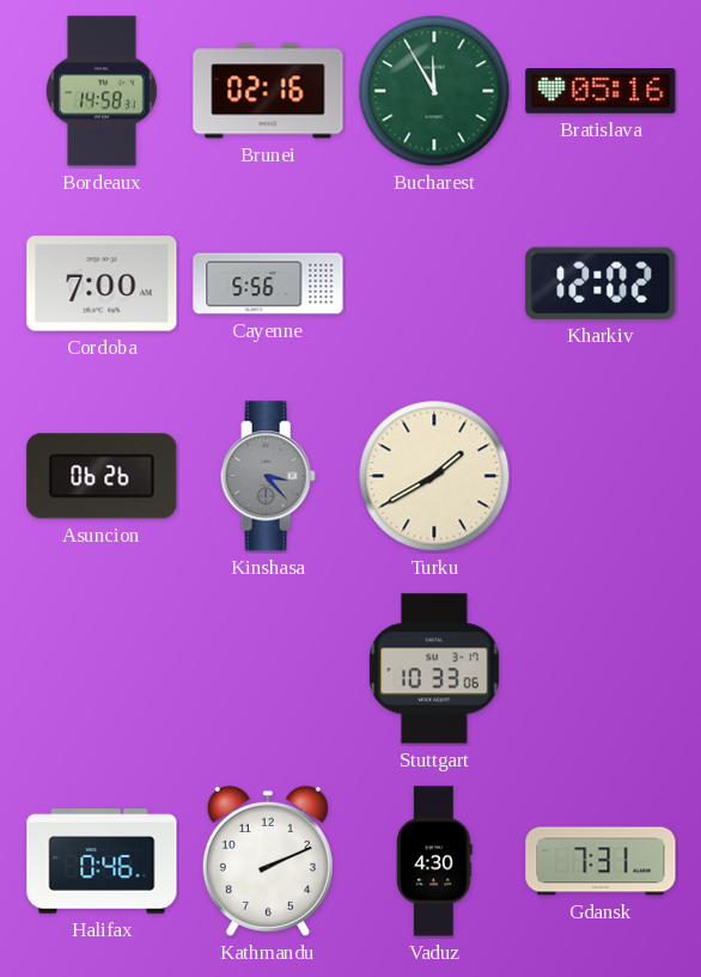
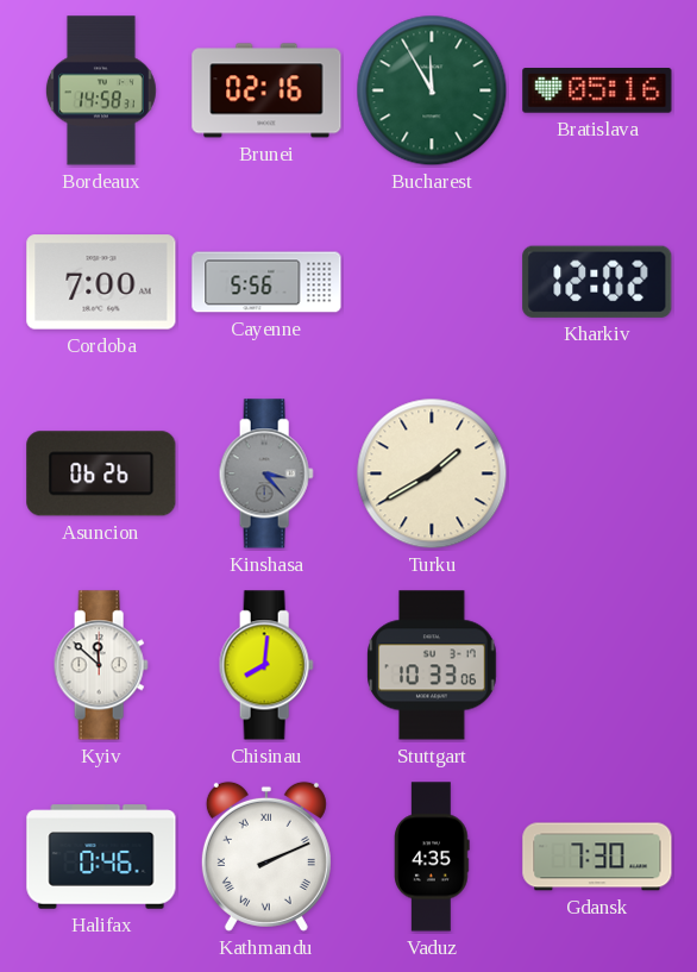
Kyiv: none -> 11:52
Chisinau: none -> 8:01
Kathmandu numerals: Arabic -> Roman
Vaduz: 4:30 -> 4:35
Gdansk: 7:31 -> 7:30
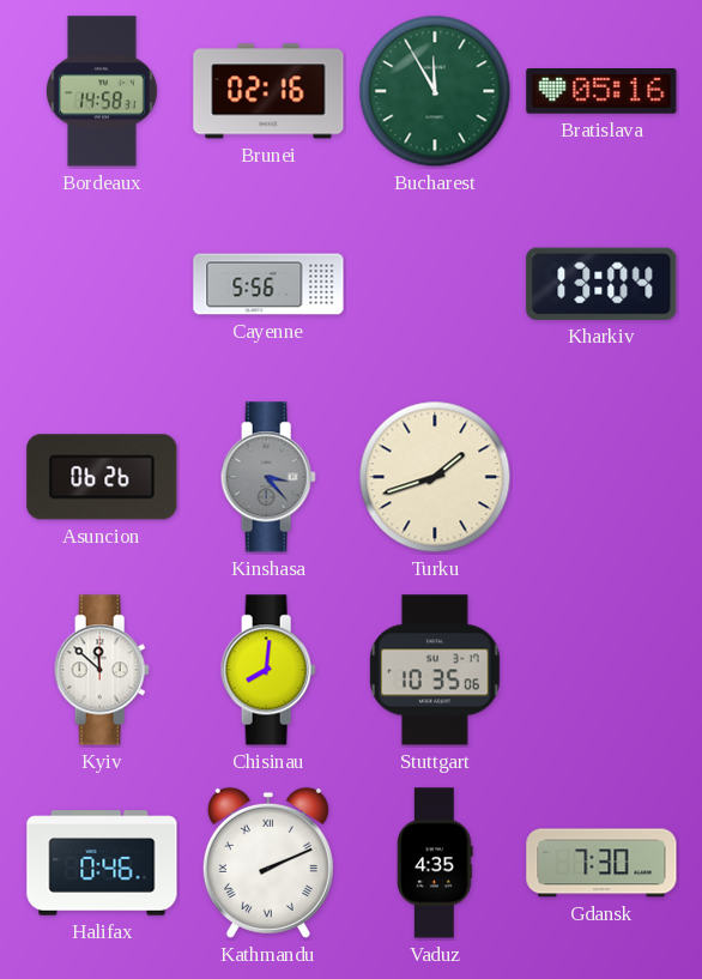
Cordoba: 7:00 -> none
Kharkiv: 12:02 -> 13:04
Turku: 1:40 -> 1:42
Stuttgart: 10:33 -> 10:35
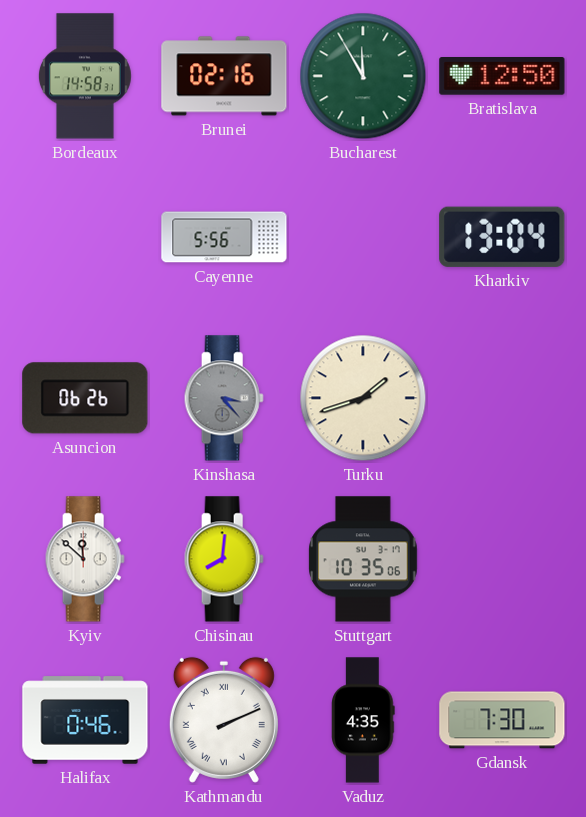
Bratislava: 05:16 -> 12:50
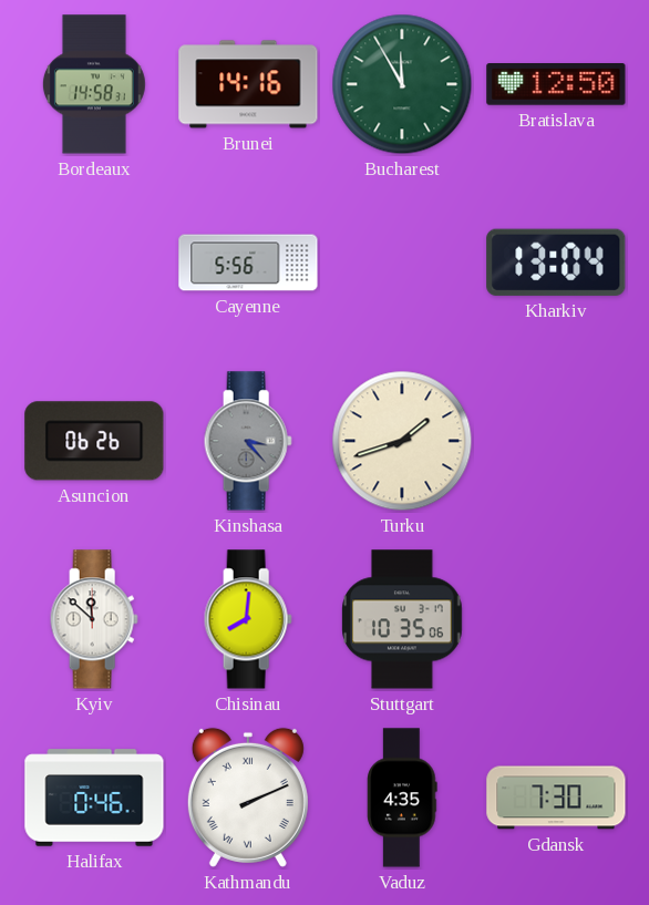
Brunei: 02:16 -> 14:16
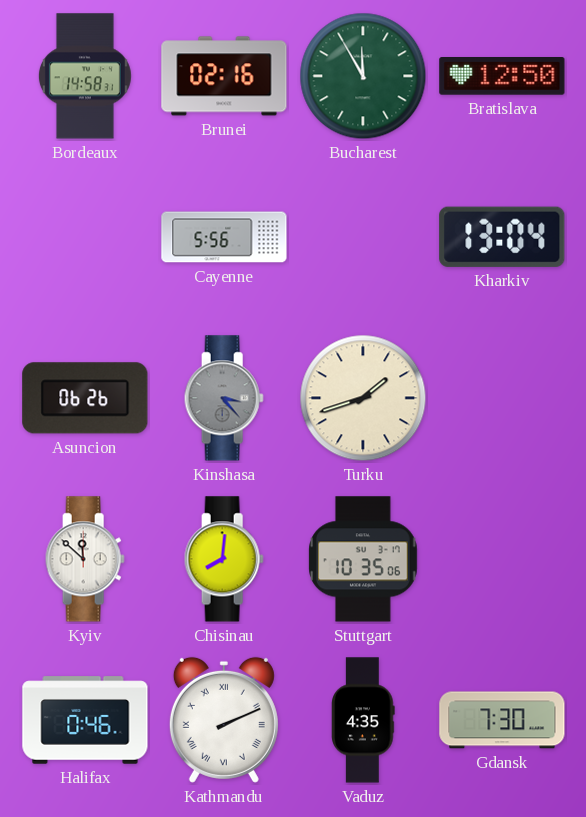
Brunei: 14:16 -> 02:16
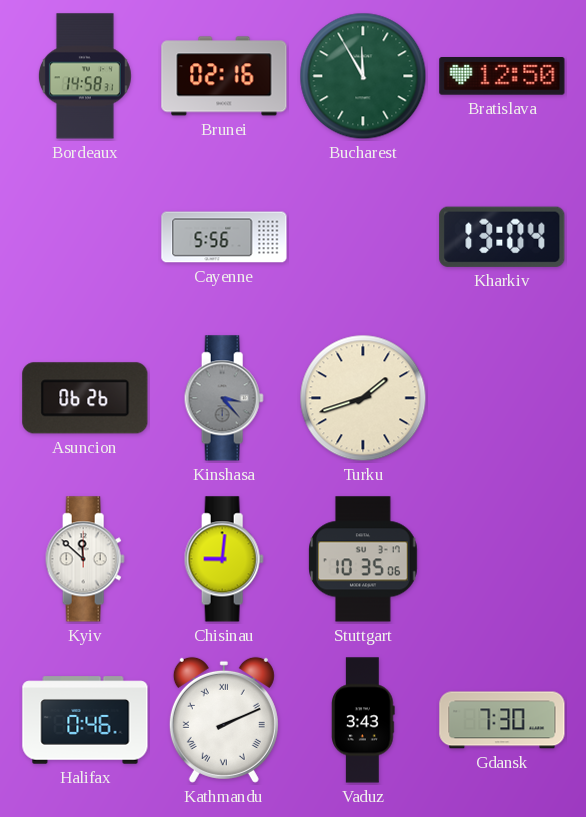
Chisinau: 8:01 -> 9:01
Vaduz: 4:35 -> 3:43
